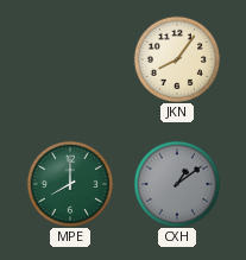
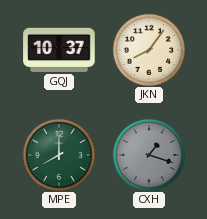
GQJ: none -> 10:37
CXH: 1:09 -> 1:18
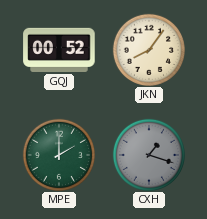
GQJ: 10:37 -> 00:52
MPE: 8:00 -> 2:00
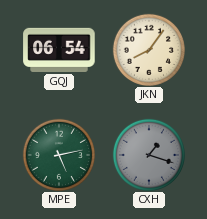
GQJ: 00:52 -> 06:54
MPE: 2:00 -> 5:13
